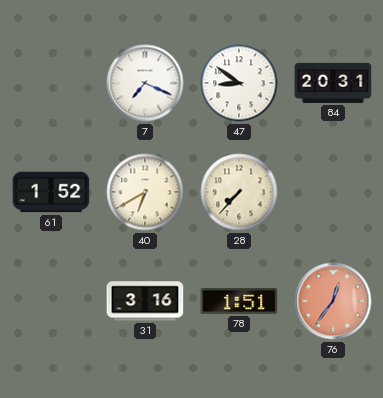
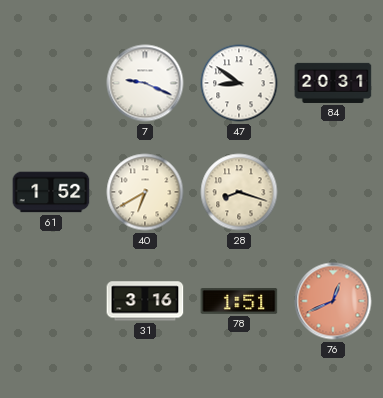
7: 7:19 -> 9:19
28: 7:37 -> 8:18
76: 12:36 -> 12:41
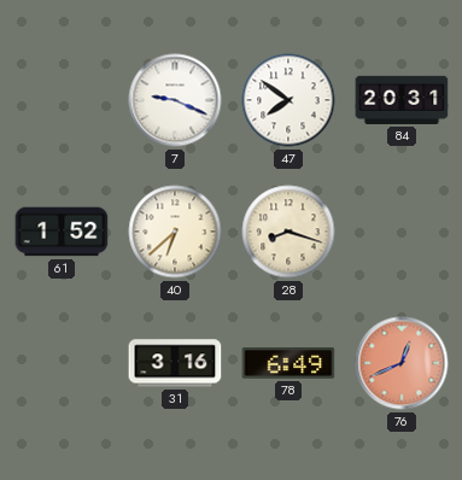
47: 8:51 -> 7:51
40: 6:40 -> 6:38
78: 1:51 -> 6:49
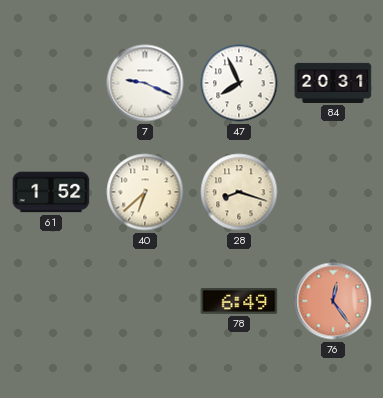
47: 7:51 -> 7:56
31: 3:16 -> none
76: 12:41 -> 12:24
